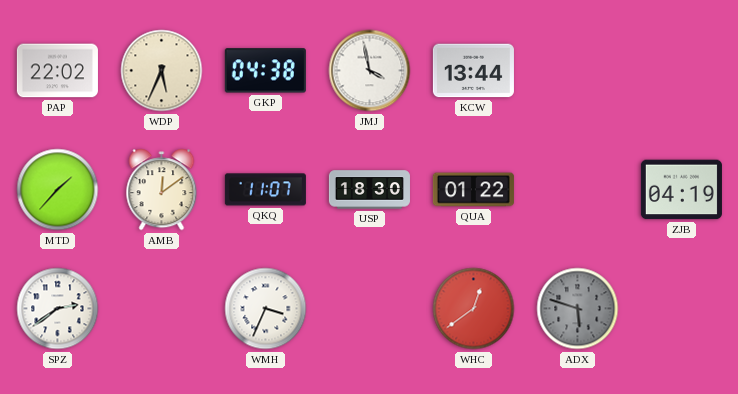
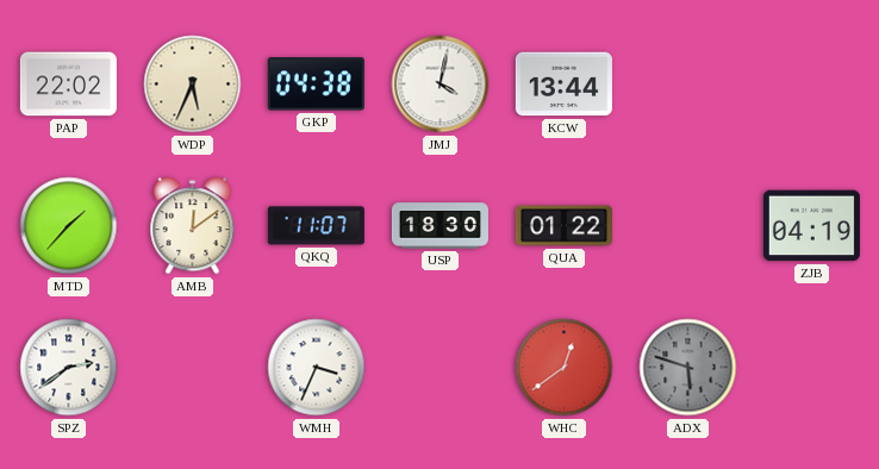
JMJ: 3:58 -> 4:02
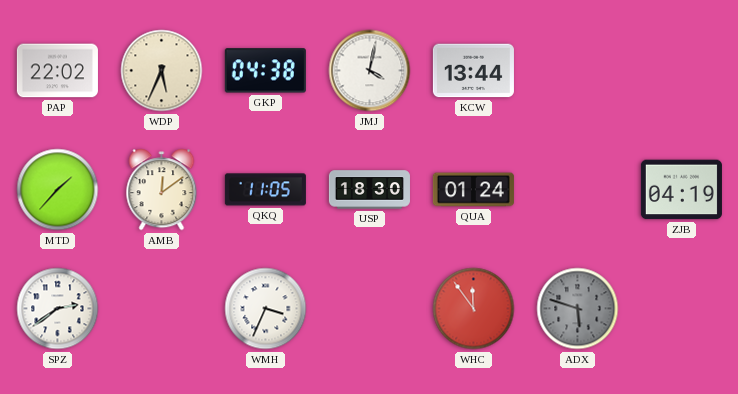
QKQ: 11:07 -> 11:05
QUA: 01:22 -> 01:24
WHC: 12:39 -> 11:54
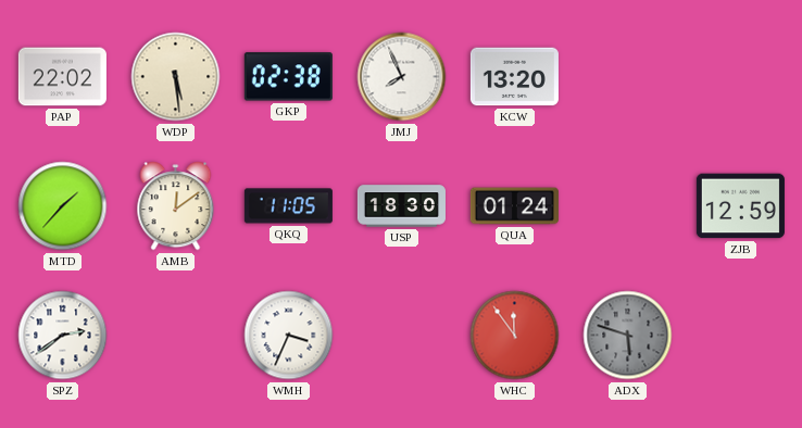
WDP: 5:34 -> 5:29
GKP: 04:38 -> 02:38
JMJ: 4:02 -> 7:56
KCW: 13:44 -> 13:20
ZJB: 04:19 -> 12:59
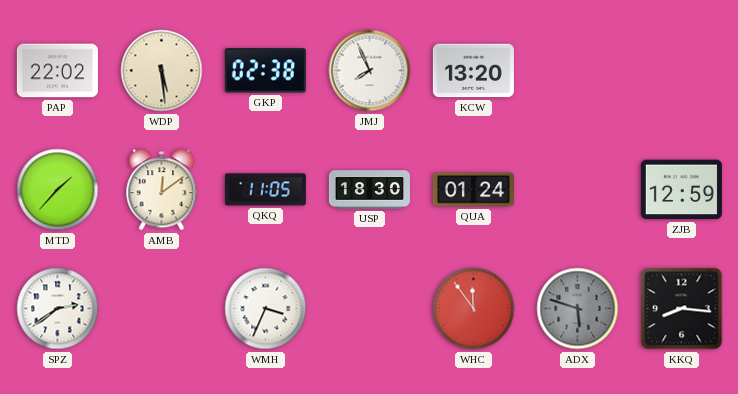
KKQ: none -> 8:16
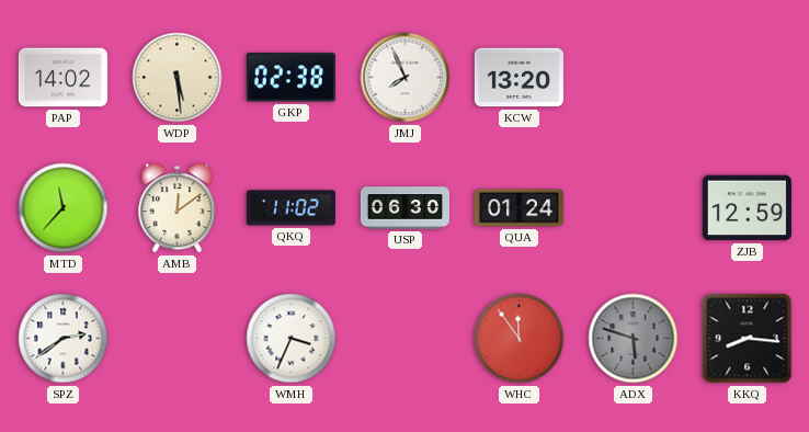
PAP: 22:02 -> 14:02
MTD: 1:37 -> 11:37
QKQ: 11:05 -> 11:02
USP: 18:30 -> 06:30
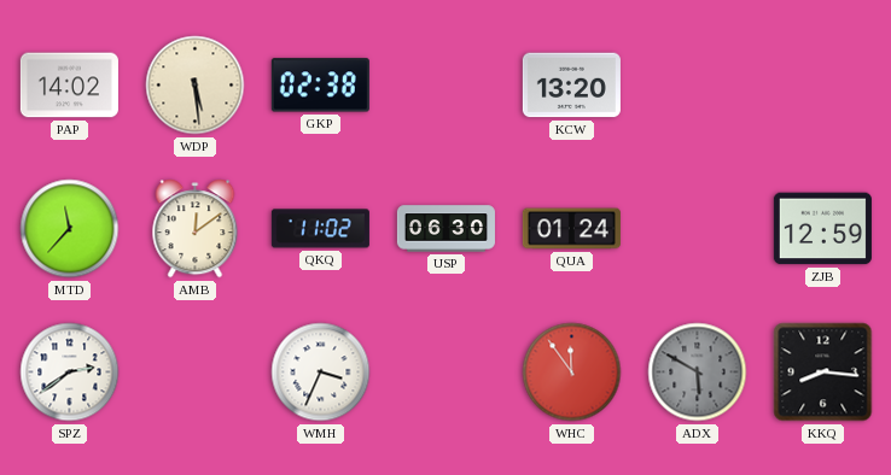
JMJ: 7:56 -> none
ADX: 5:48 -> 5:50
